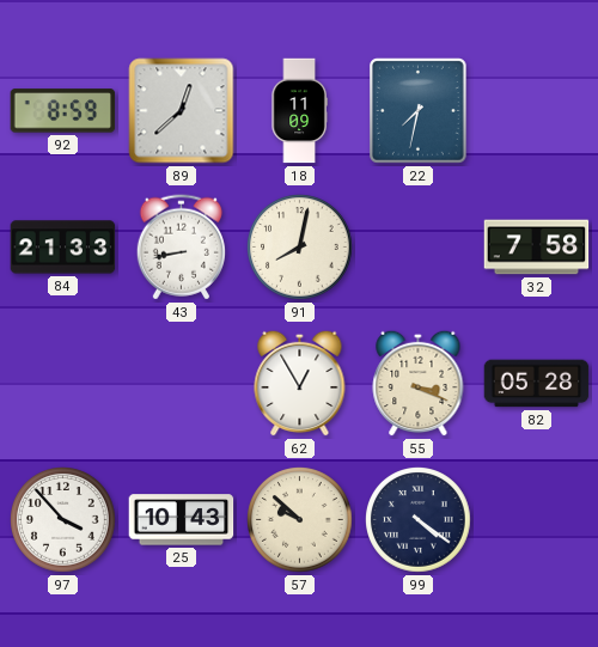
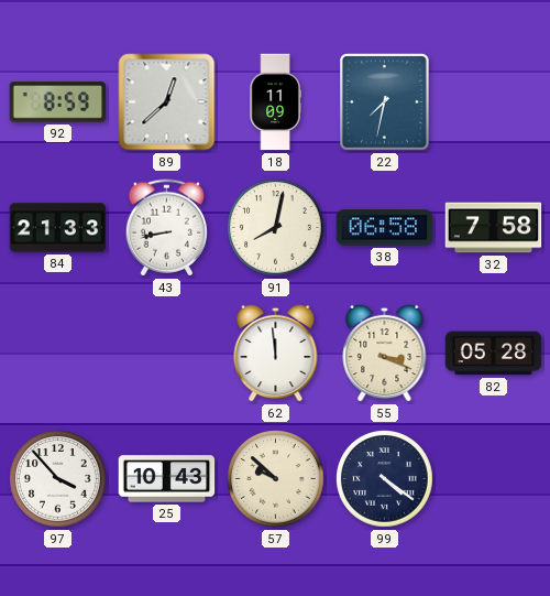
38: none -> 06:58
62: 12:55 -> 11:59
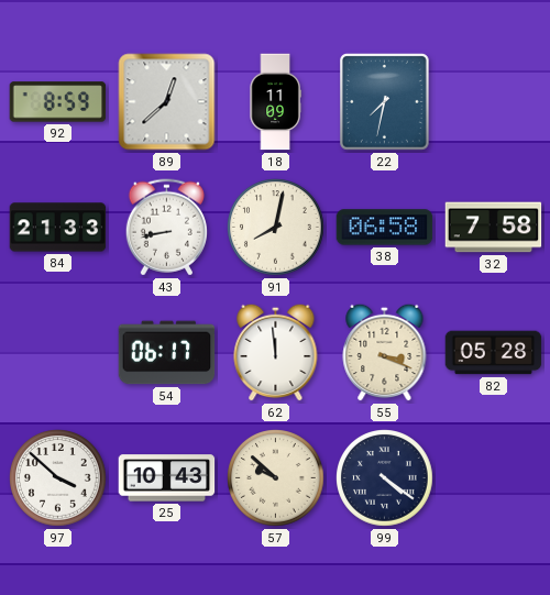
54: none -> 06:17
97: 3:53 -> 3:52
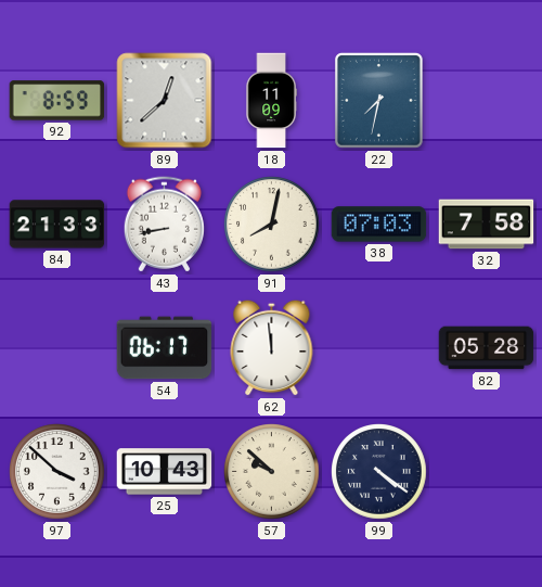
38: 06:58 -> 07:03
55: 3:19 -> none
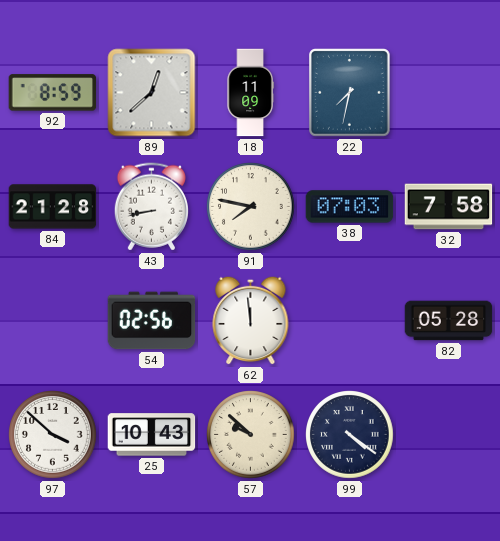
84: 21:33 -> 21:28
91: 8:02 -> 7:47
54: 06:17 -> 02:56
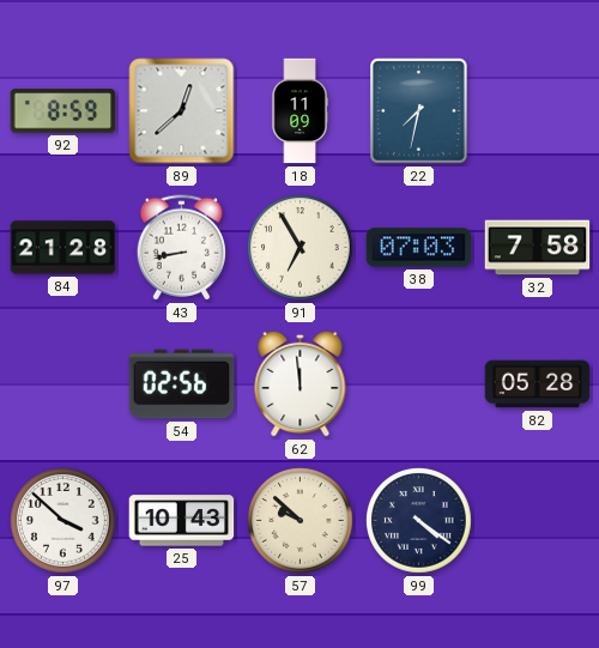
91: 7:47 -> 6:55
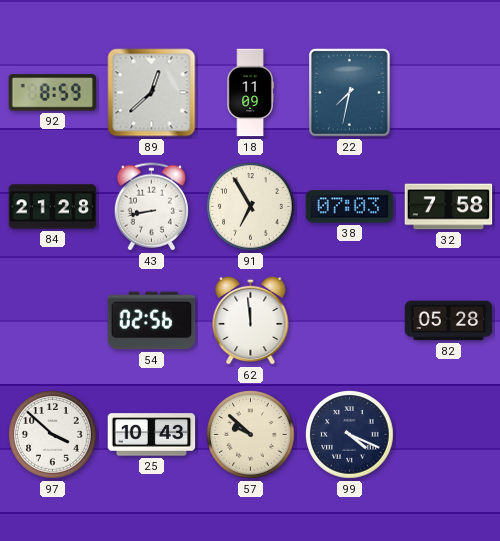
99: 4:21 -> 4:19
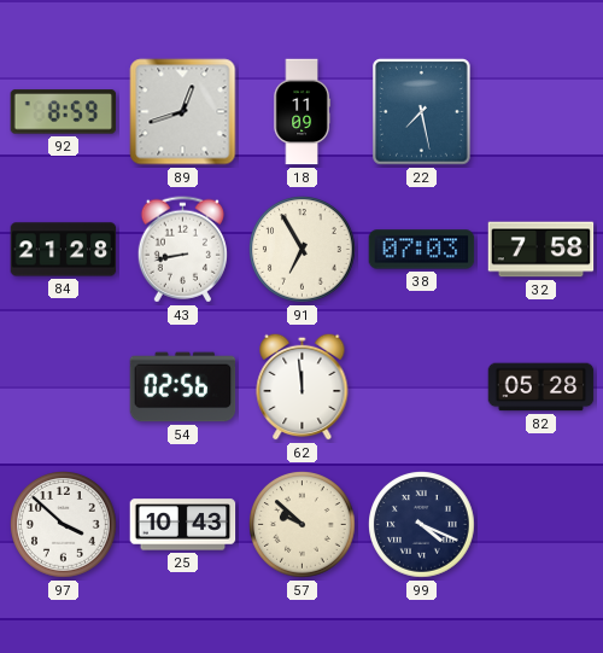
89: 12:38 -> 12:42
22: 7:32 -> 7:28
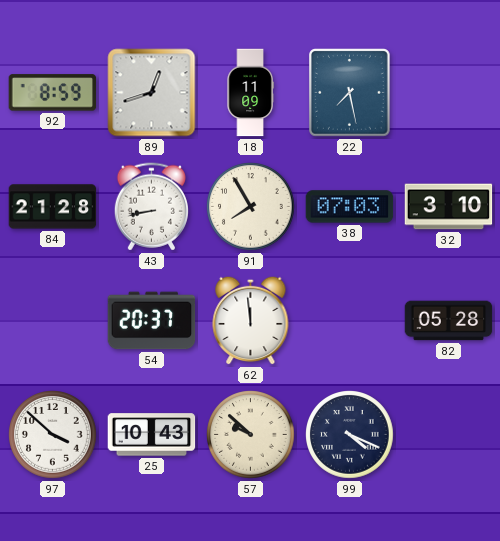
91: 6:55 -> 7:55
32: 7:58 -> 3:10
54: 02:56 -> 20:37
